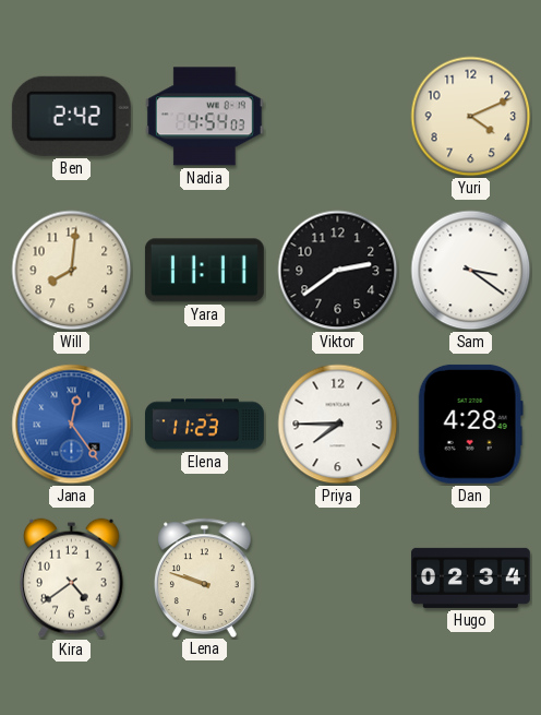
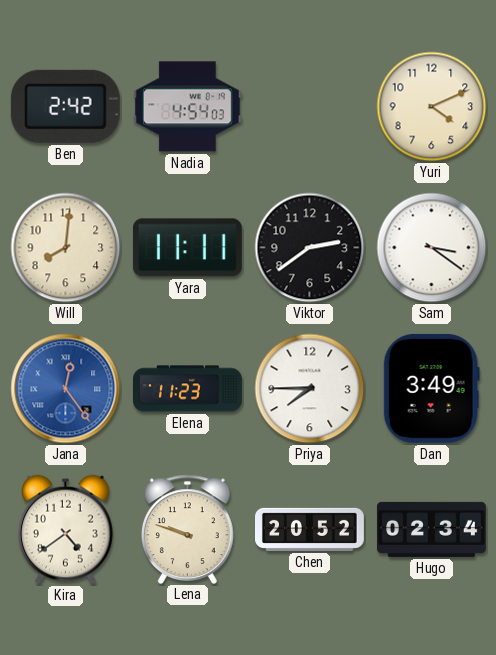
Dan: 4:28 -> 3:49
Chen: none -> 20:52
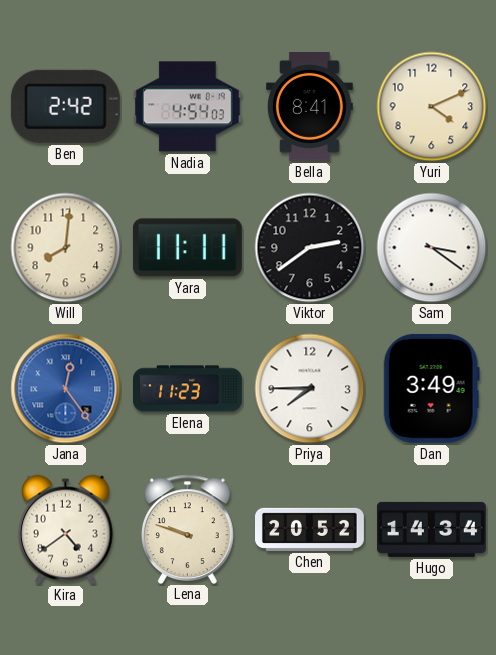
Bella: none -> 8:41
Hugo: 02:34 -> 14:34
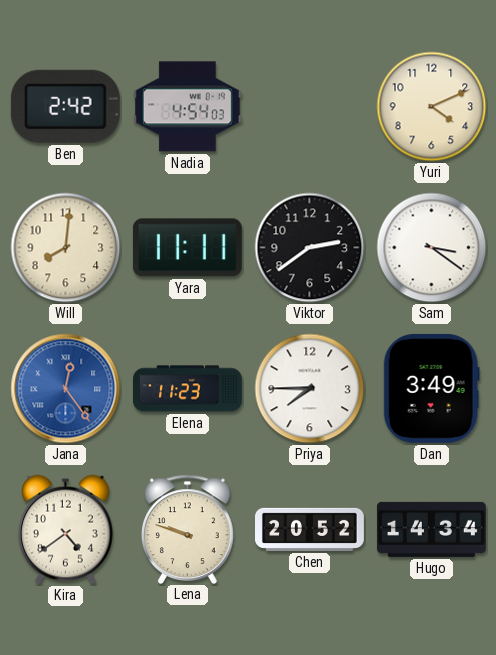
Bella: 8:41 -> none
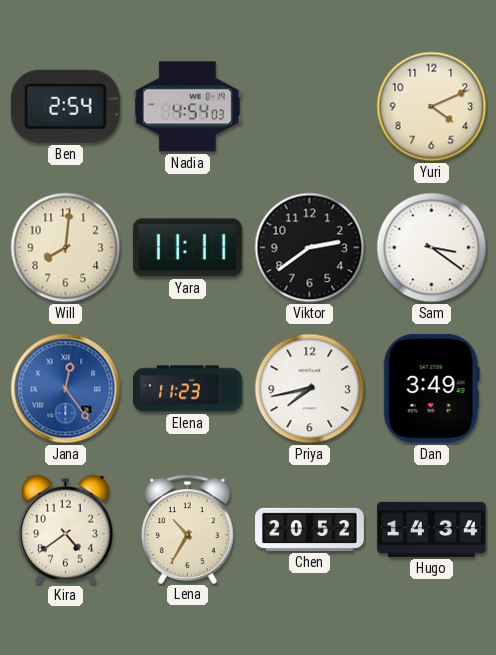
Ben: 2:42 -> 2:54
Priya: 7:45 -> 7:43
Lena: 9:48 -> 10:35
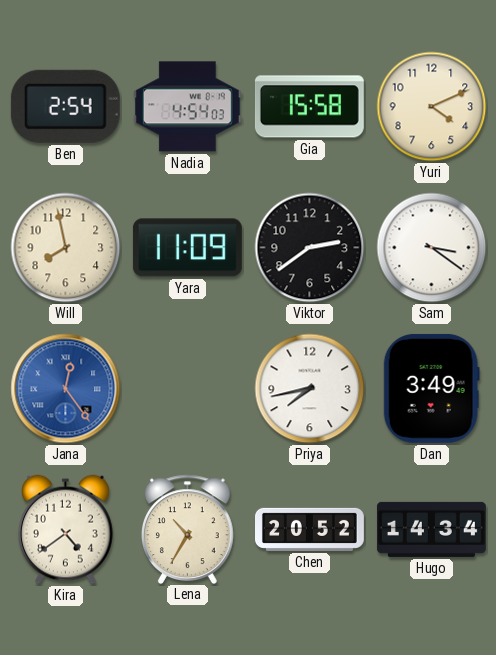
Gia: none -> 15:58
Will: 8:01 -> 7:58
Yara: 11:11 -> 11:09
Elena: 11:23 -> none
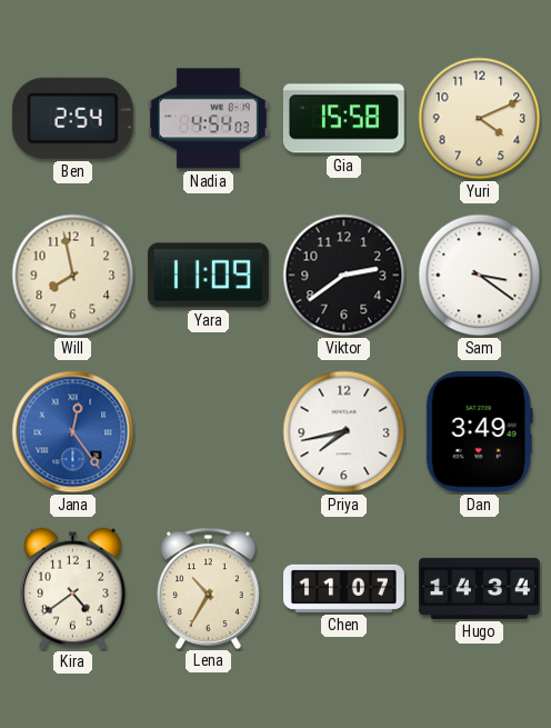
Chen: 20:52 -> 11:07
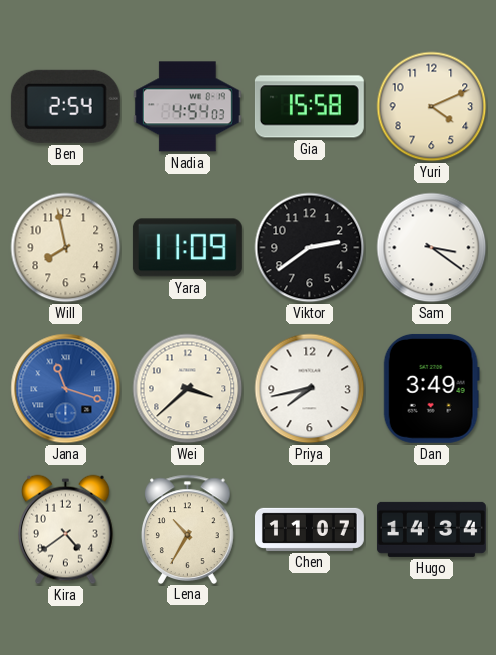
Jana: 12:24 -> 11:18
Wei: none -> 3:38
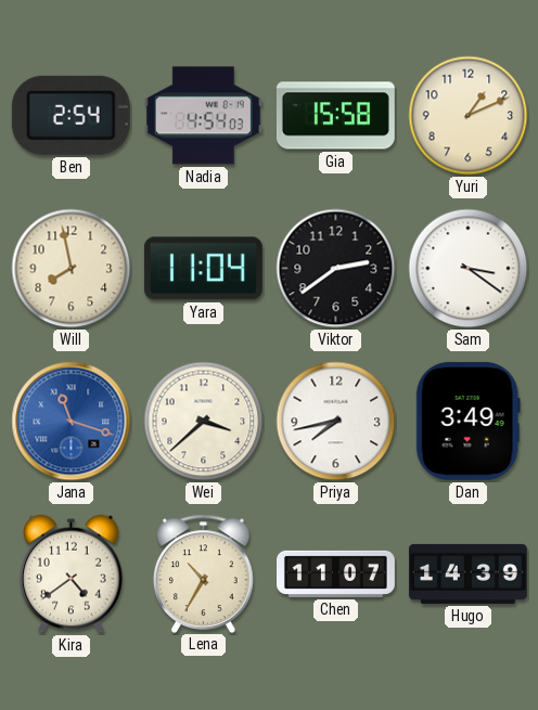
Yuri: 4:11 -> 1:11
Yara: 11:09 -> 11:04
Hugo: 14:34 -> 14:39
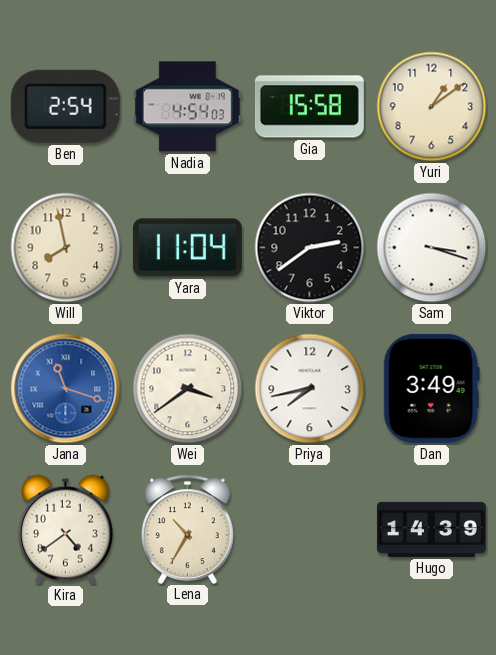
Yuri: 1:11 -> 1:09
Sam: 3:21 -> 3:18
Wei: 3:38 -> 3:39
Chen: 11:07 -> none
